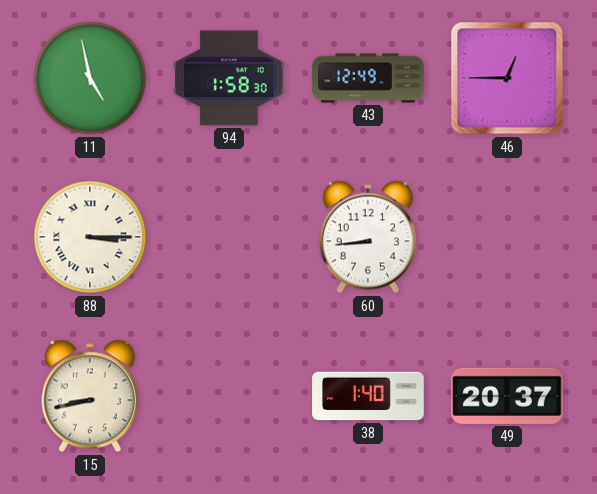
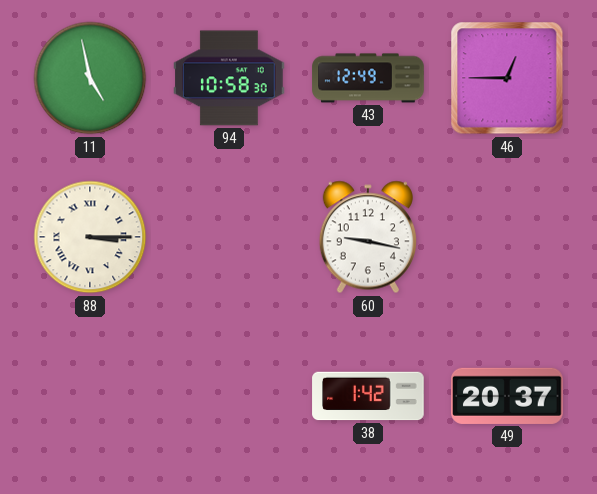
94: 1:58 -> 10:58
60: 8:44 -> 9:17
15: 8:43 -> none
38: 1:40 -> 1:42
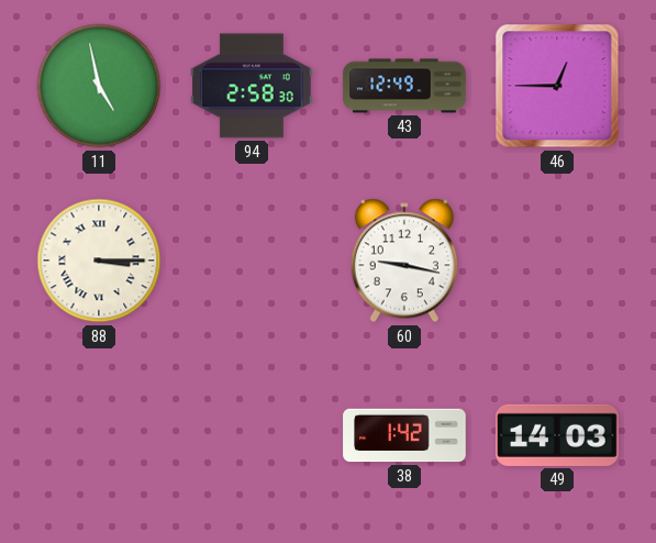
94: 10:58 -> 2:58
49: 20:37 -> 14:03
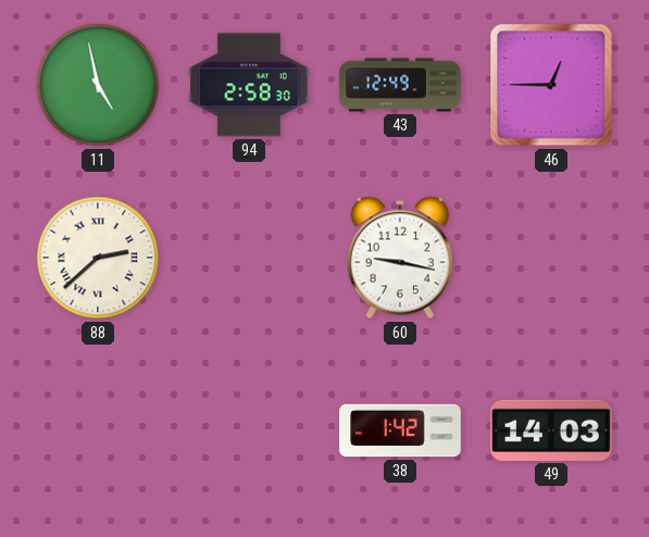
88: 3:15 -> 2:38
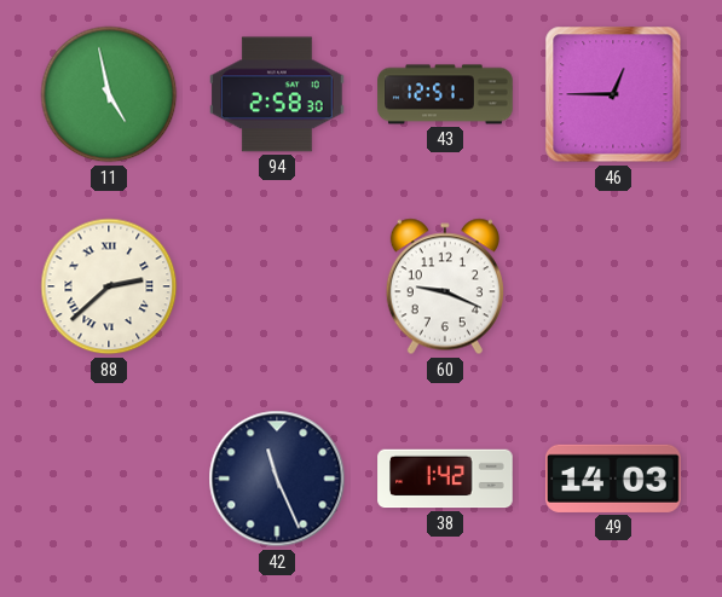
43: 12:49 -> 12:51
60: 9:17 -> 9:19
42: none -> 11:26
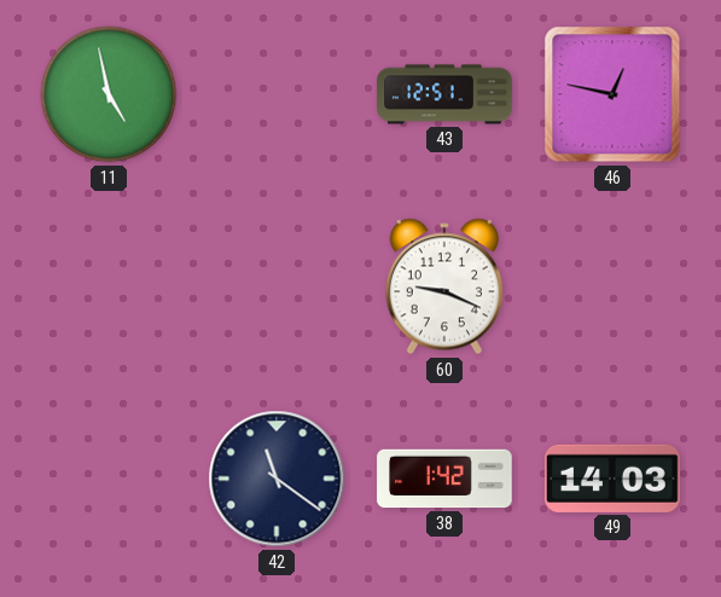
94: 2:58 -> none
46: 12:45 -> 12:47
88: 2:38 -> none
42: 11:26 -> 11:21
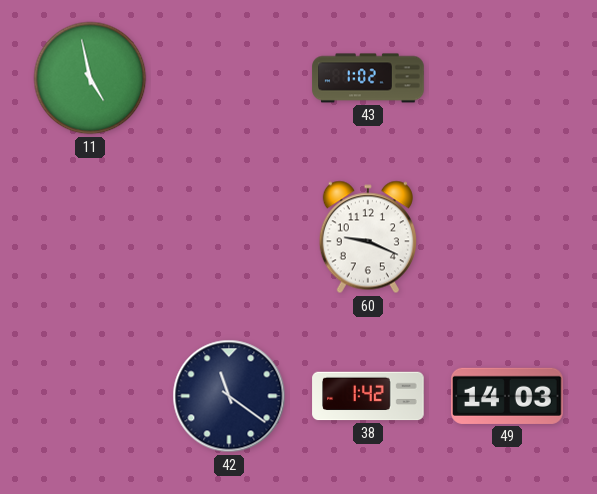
43: 12:51 -> 1:02
46: 12:47 -> none
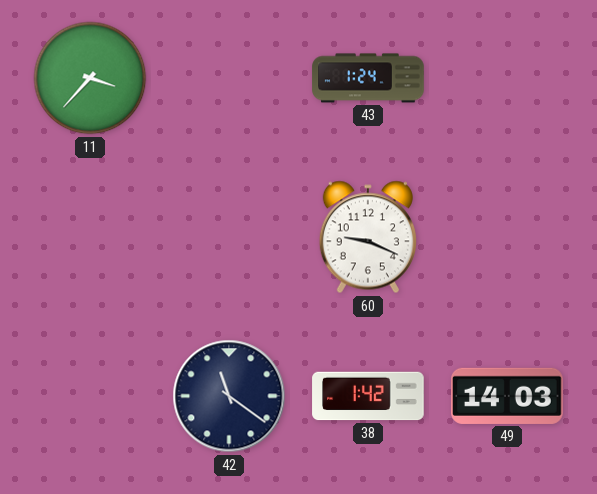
11: 4:58 -> 3:37
43: 1:02 -> 1:24
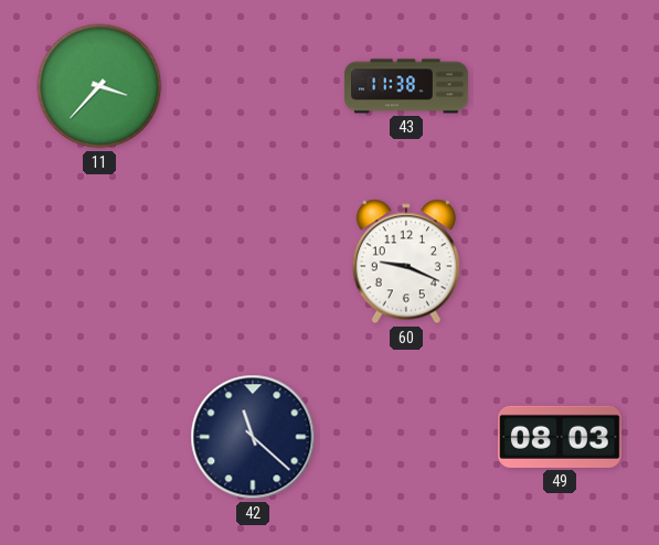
43: 1:24 -> 11:38
42: 11:21 -> 11:22
38: 1:42 -> none
49: 14:03 -> 08:03
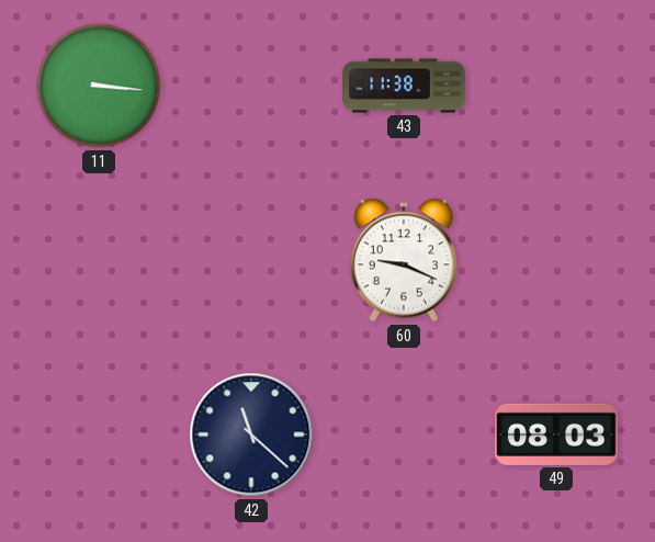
11: 3:37 -> 3:16
